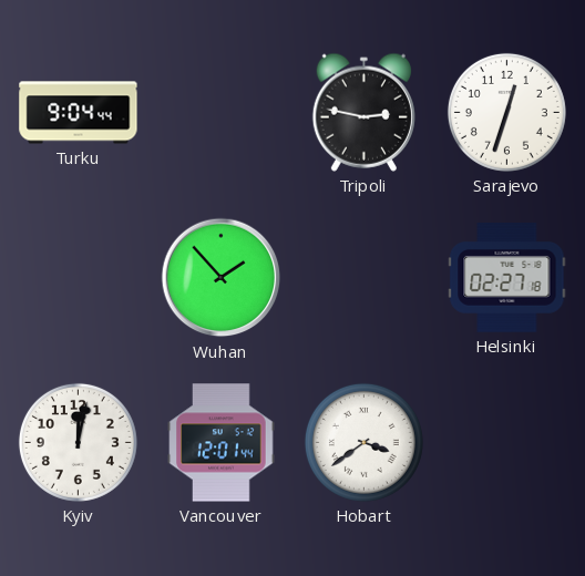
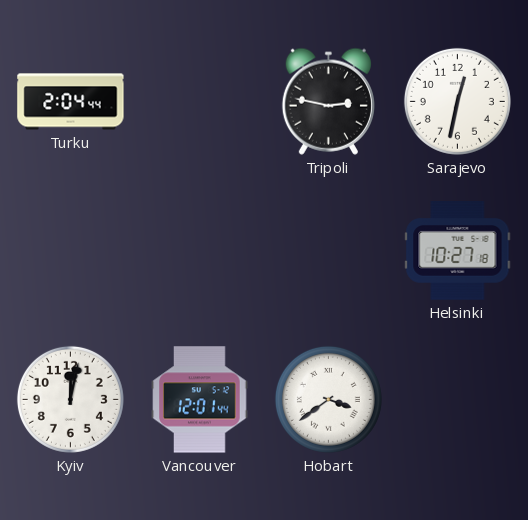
Turku: 9:04 -> 2:04
Sarajevo: 12:33 -> 12:32
Wuhan: 1:53 -> none
Helsinki: 02:27 -> 10:27
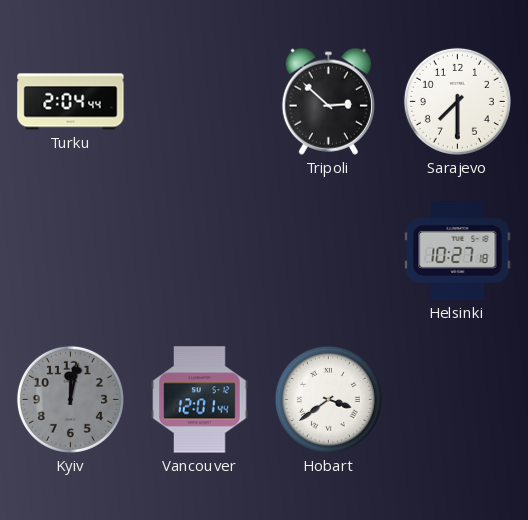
Tripoli: 2:47 -> 2:52
Sarajevo: 12:32 -> 7:30
Kyiv dial: white -> grey
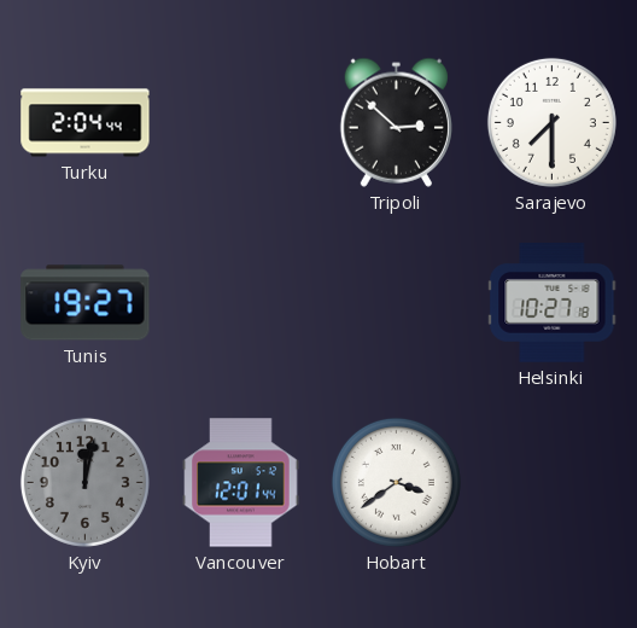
Tunis: none -> 19:27
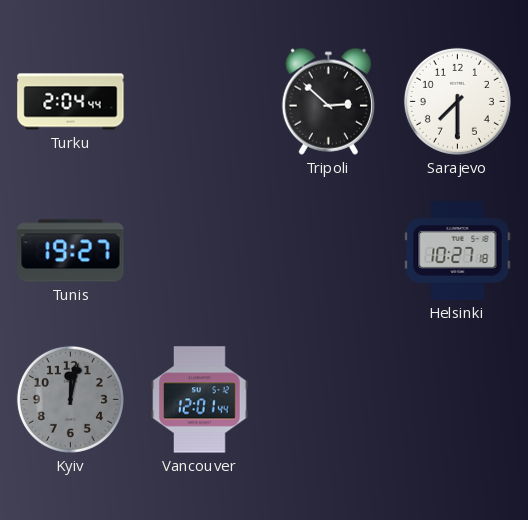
Hobart: 3:39 -> none
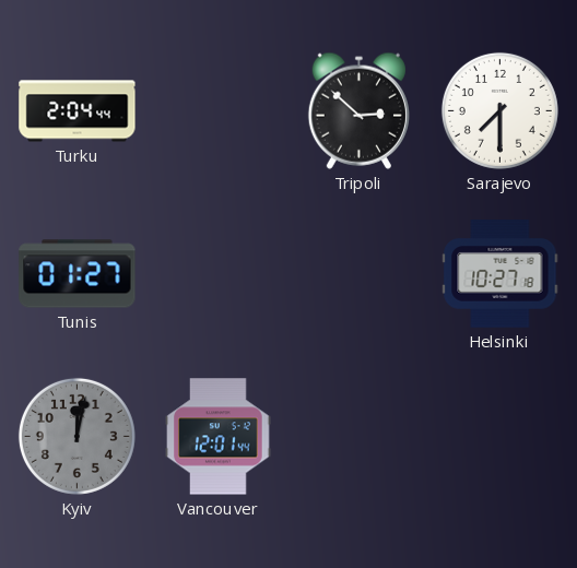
Tunis: 19:27 -> 01:27
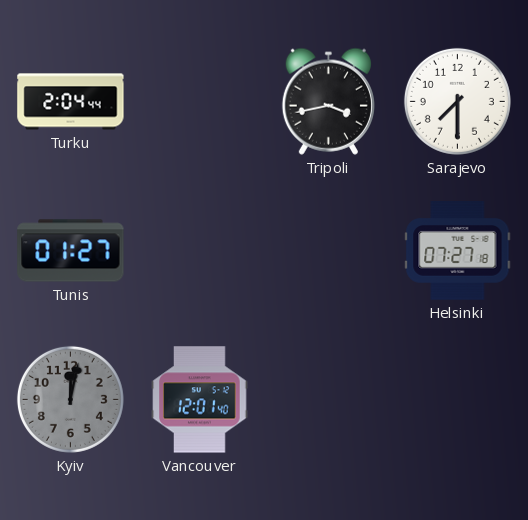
Tripoli: 2:52 -> 3:43
Helsinki: 10:27 -> 07:27
Vancouver: 12:01:44 -> 12:01:40
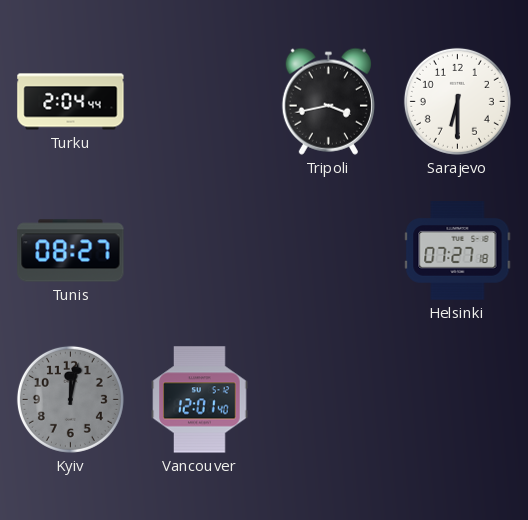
Sarajevo: 7:30 -> 6:30
Tunis: 01:27 -> 08:27
